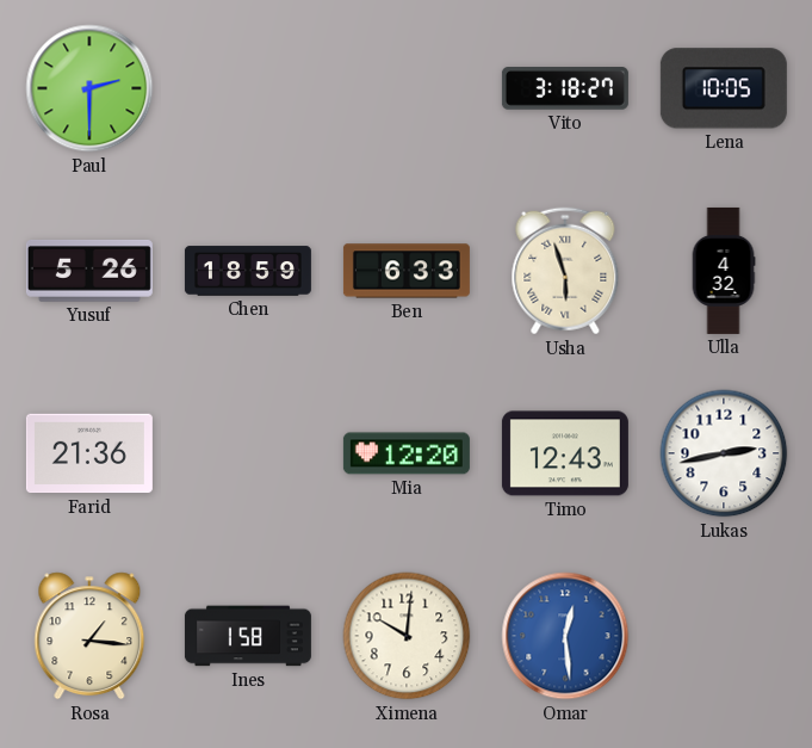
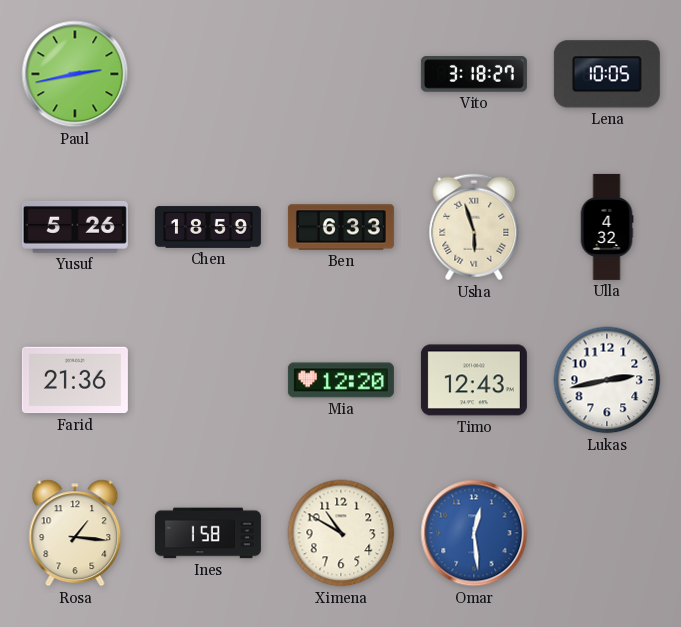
Paul: 2:30 -> 2:43
Ximena: 10:01 -> 10:50
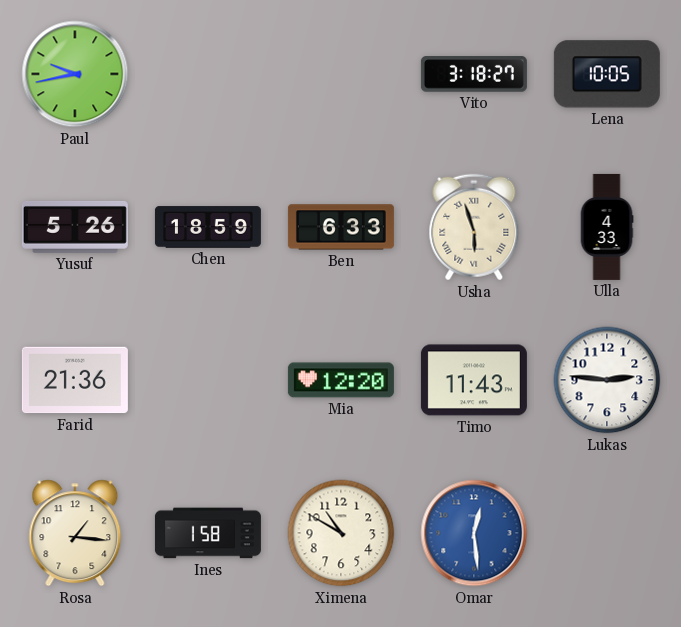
Paul: 2:43 -> 9:43
Ulla: 4:32 -> 4:33
Timo: 12:43 -> 11:43
Lukas: 2:43 -> 2:46
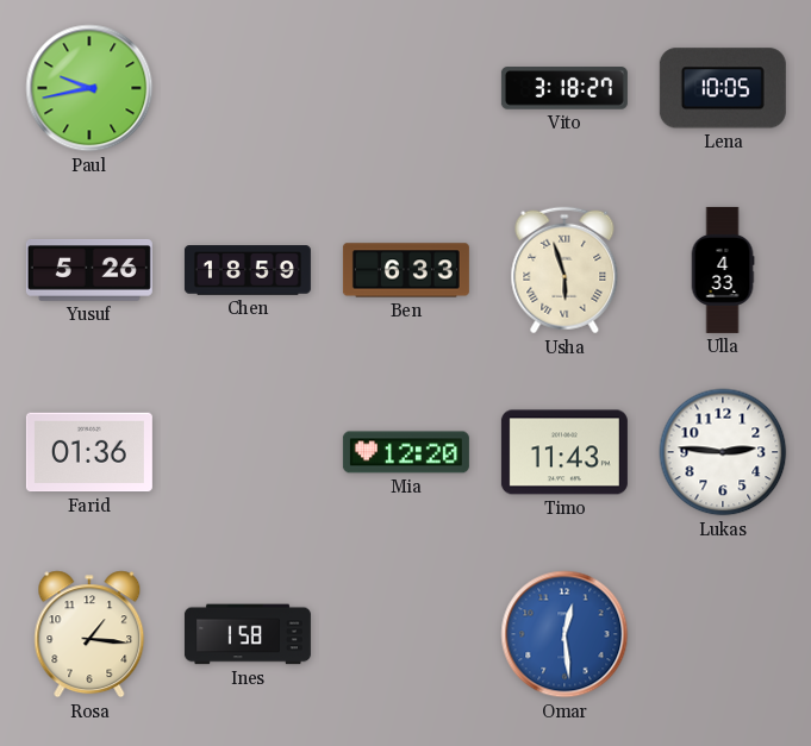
Farid: 21:36 -> 01:36
Ximena: 10:50 -> none
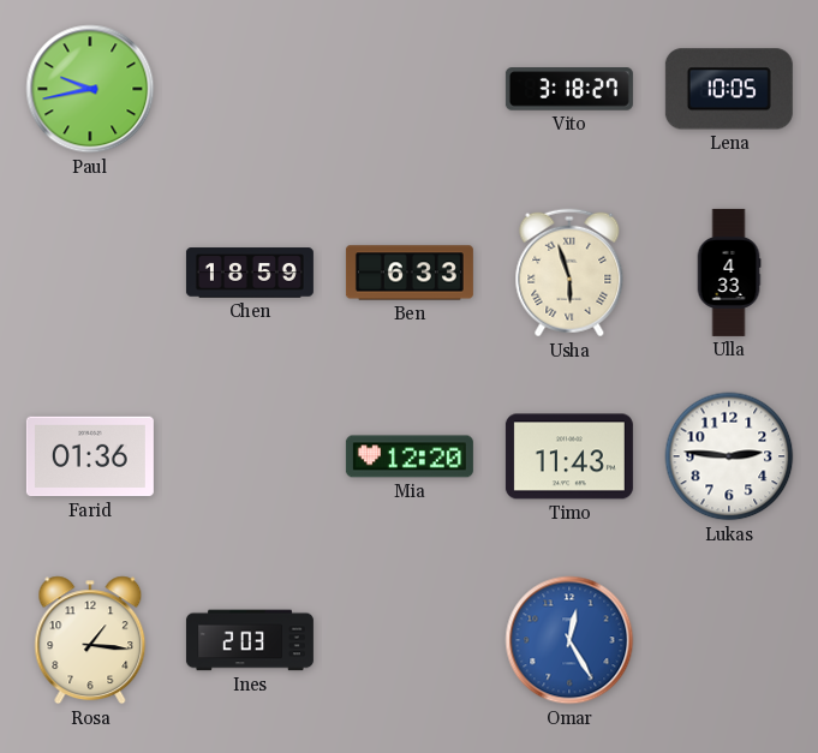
Yusuf: 5:26 -> none
Ines: 1:58 -> 2:03
Omar: 12:29 -> 12:25
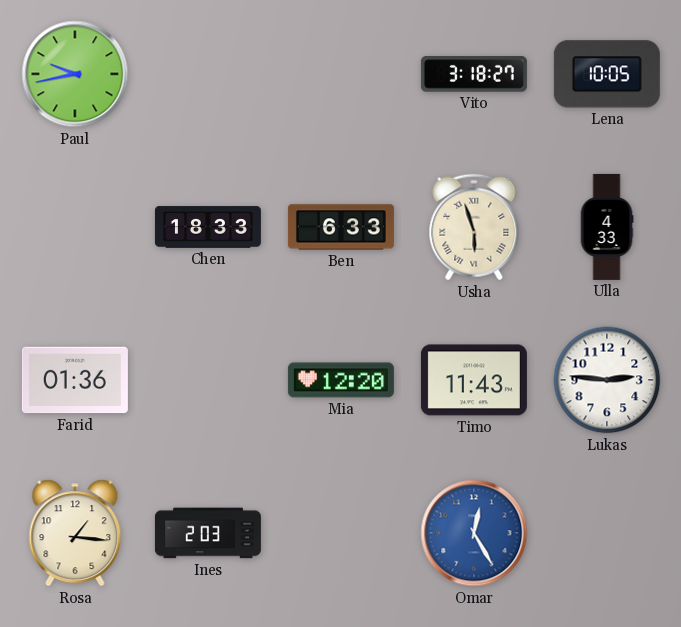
Chen: 18:59 -> 18:33
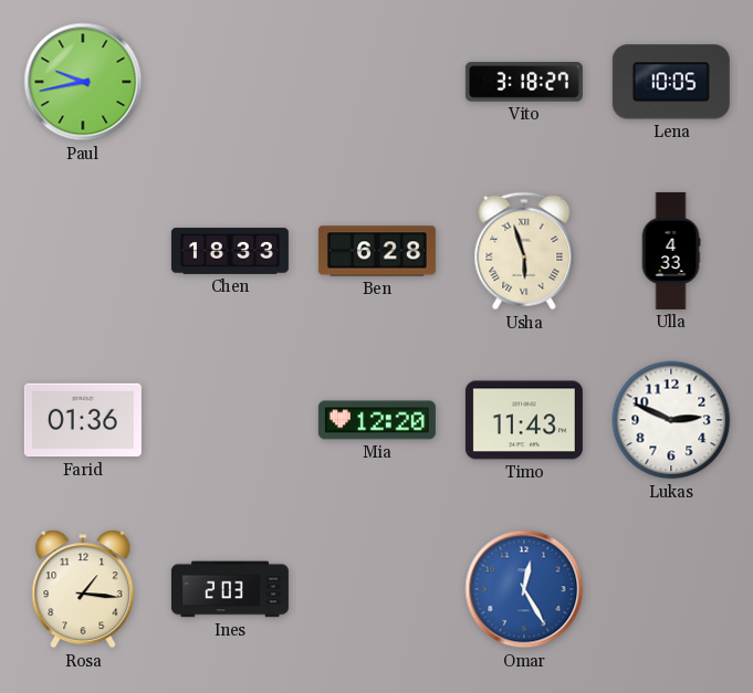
Ben: 6:33 -> 6:28
Lukas: 2:46 -> 2:49
